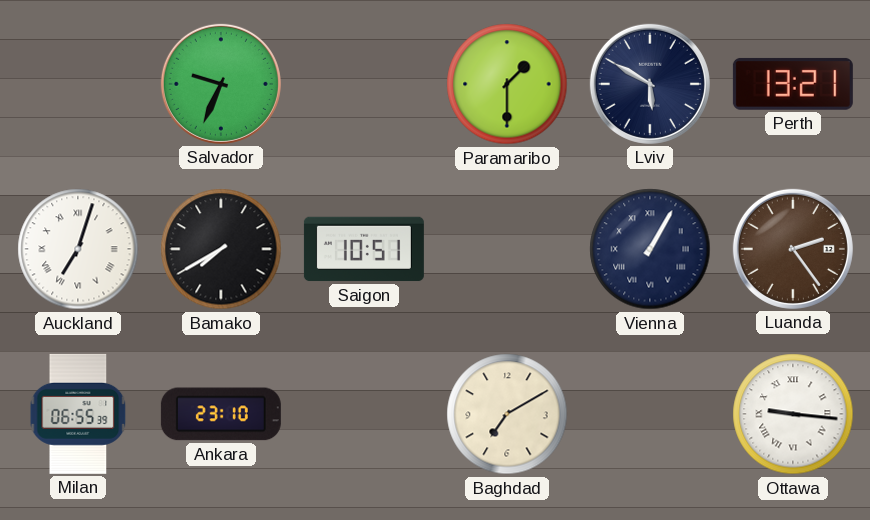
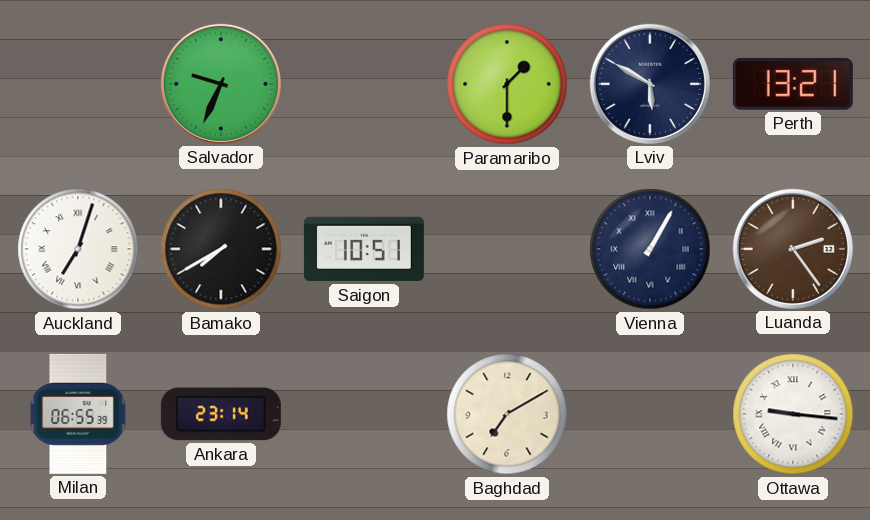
Ankara: 23:10 -> 23:14
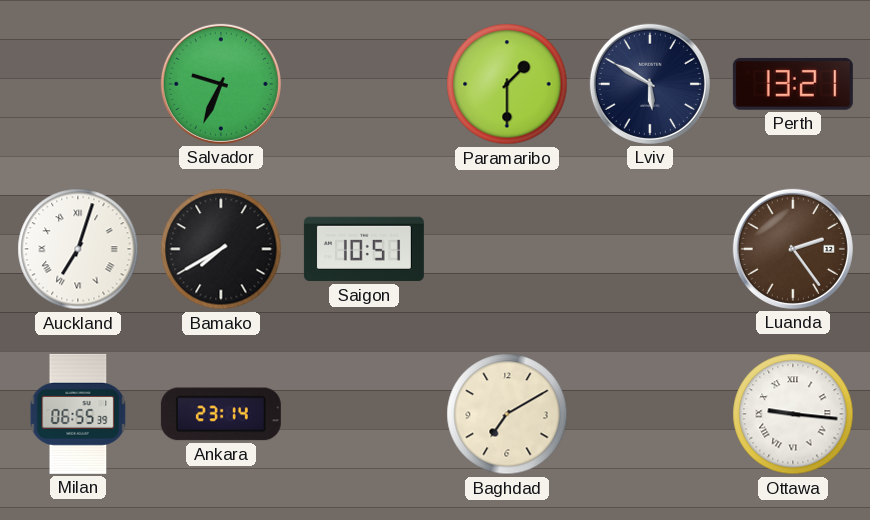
Vienna: 1:05 -> none
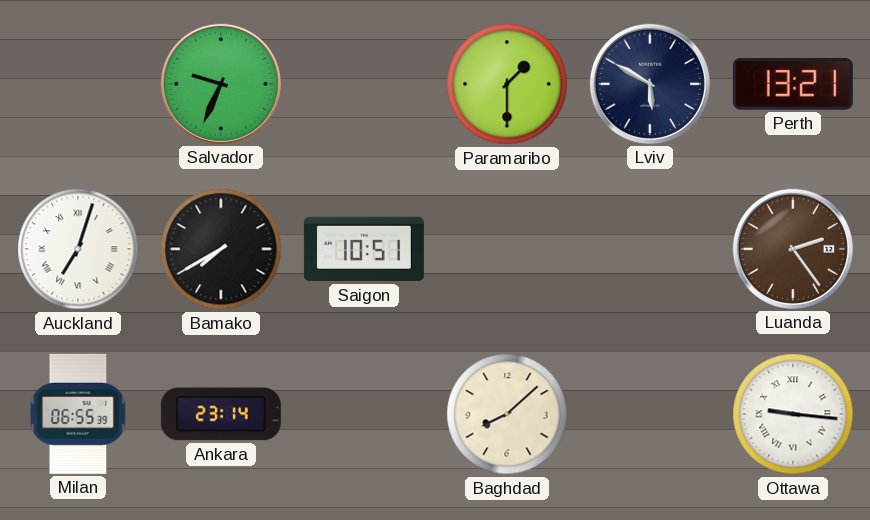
Baghdad: 7:10 -> 8:08
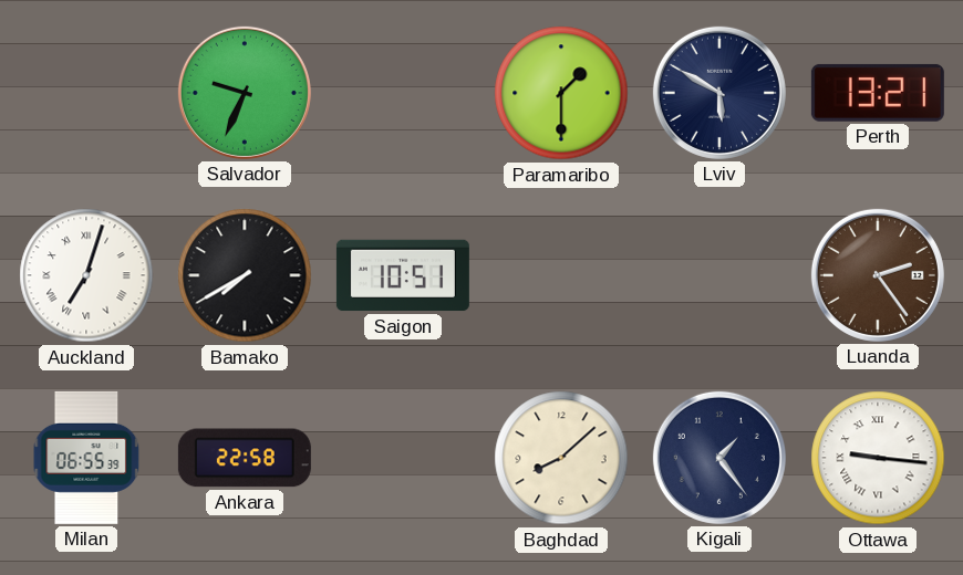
Ankara: 23:14 -> 22:58
Kigali: none -> 1:24
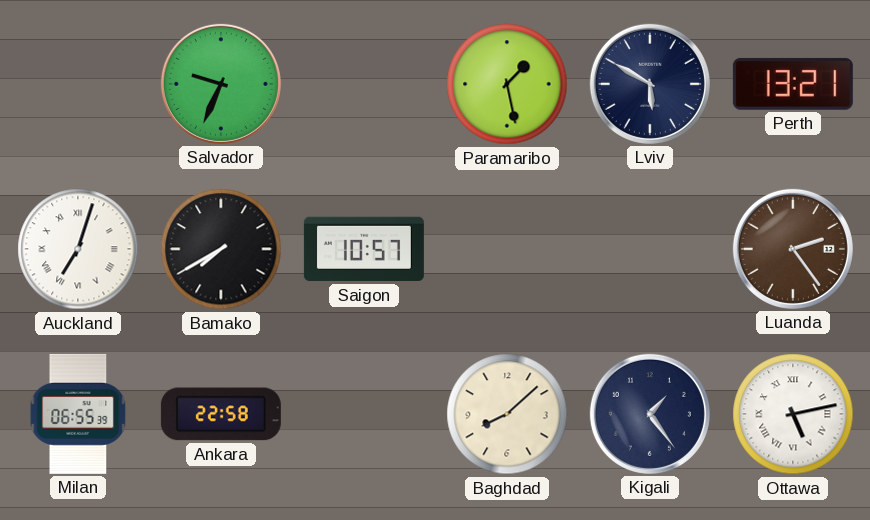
Paramaribo: 1:30 -> 1:28
Saigon: 10:51 -> 10:57
Ottawa: 9:16 -> 5:13
